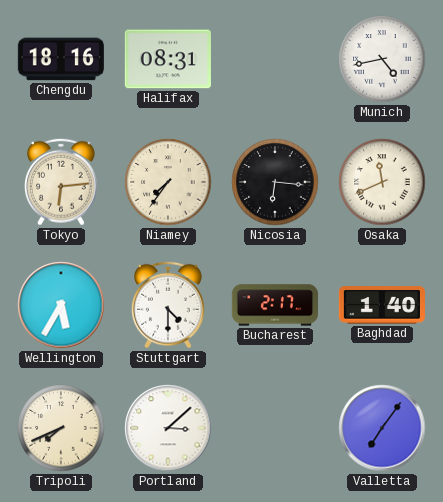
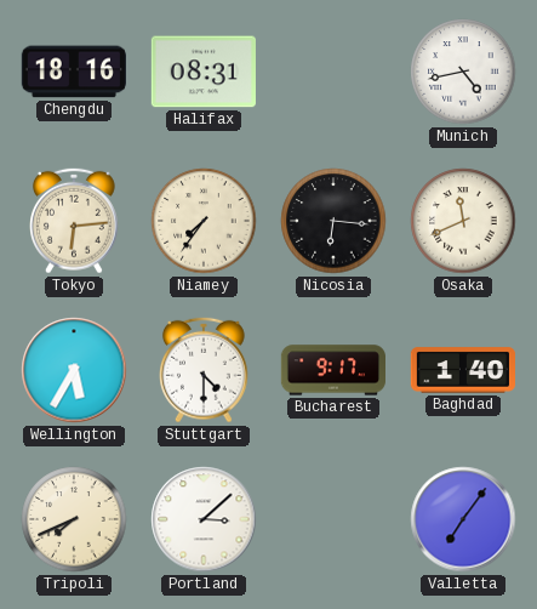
Bucharest: 2:17 -> 9:17
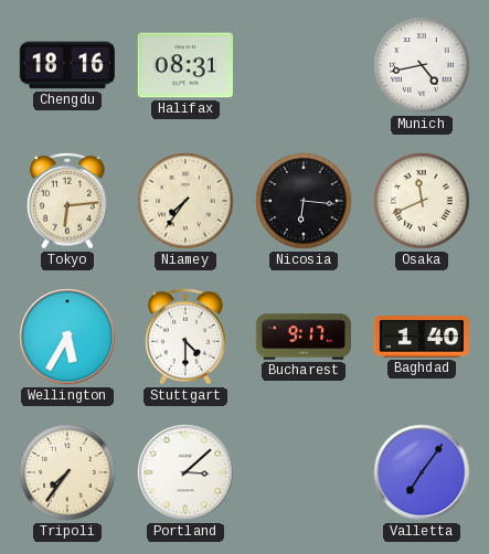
Tripoli: 7:41 -> 7:36
